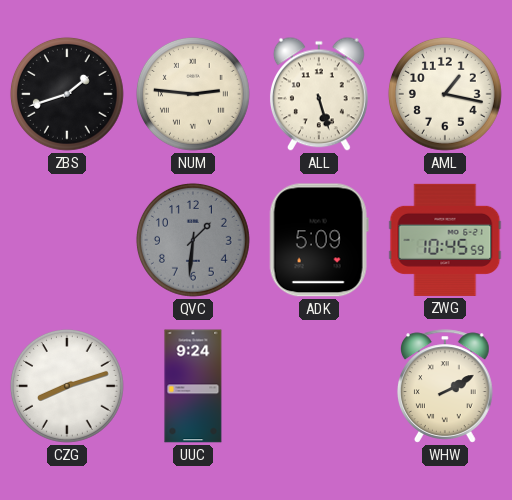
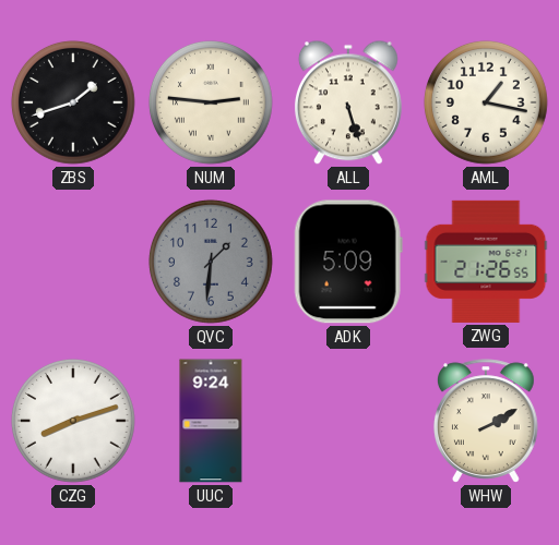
ZWG: 10:45 -> 21:26
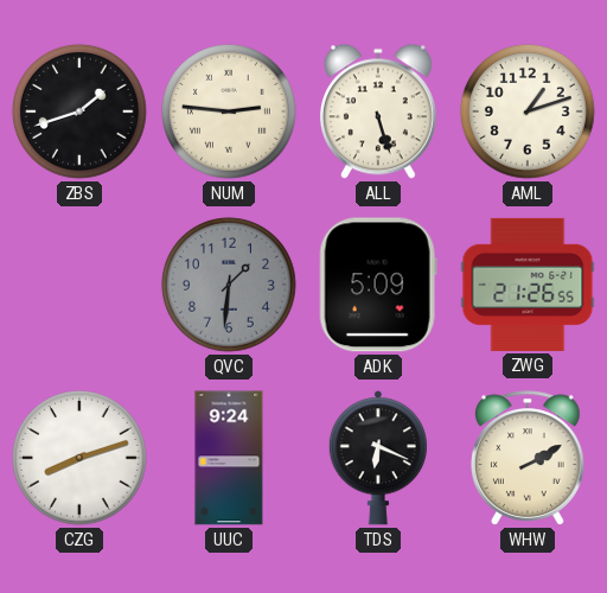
AML: 1:17 -> 1:12
TDS: none -> 6:19
